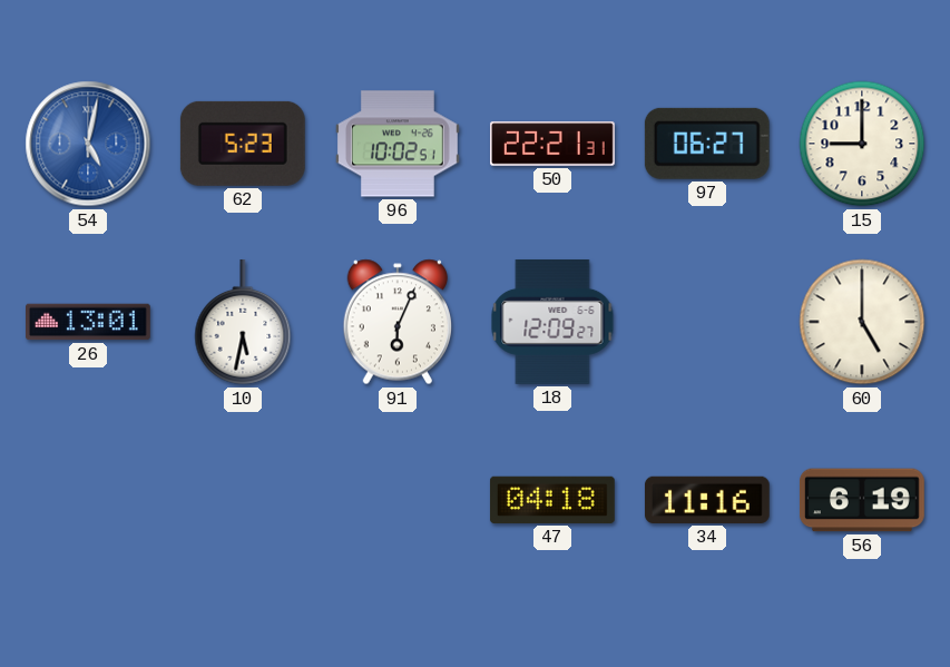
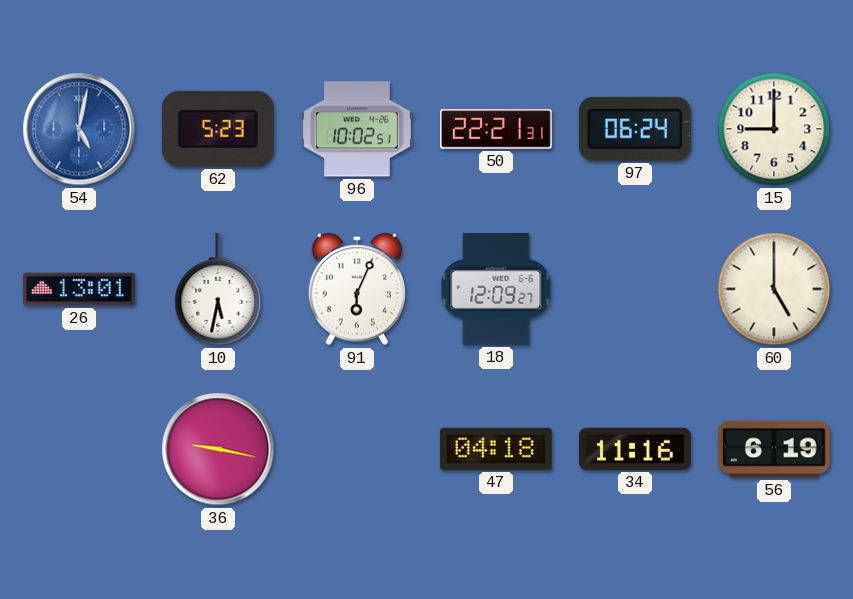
97: 06:27 -> 06:24
36: none -> 9:17
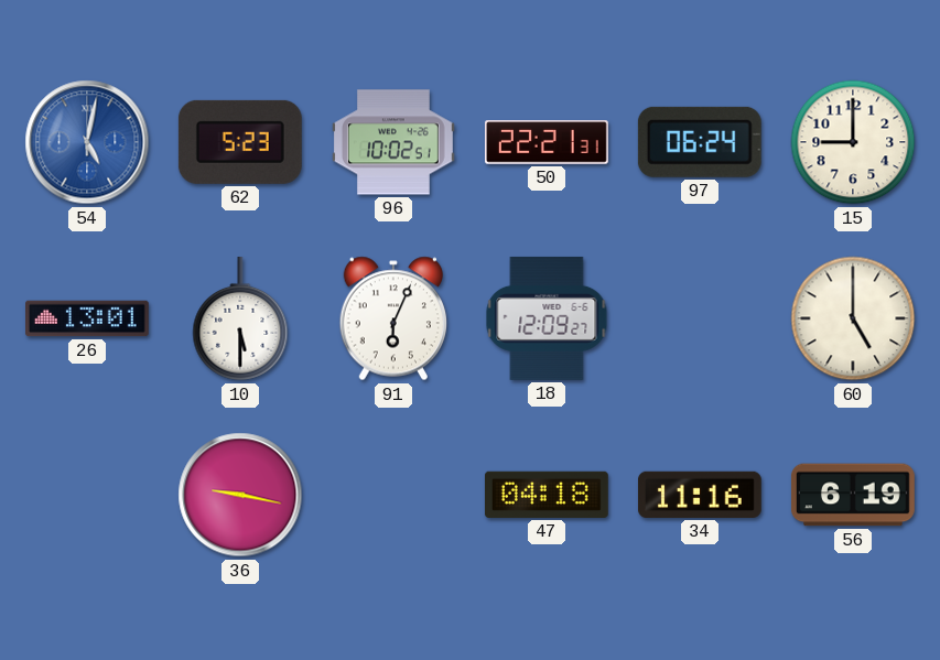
10: 5:32 -> 5:30
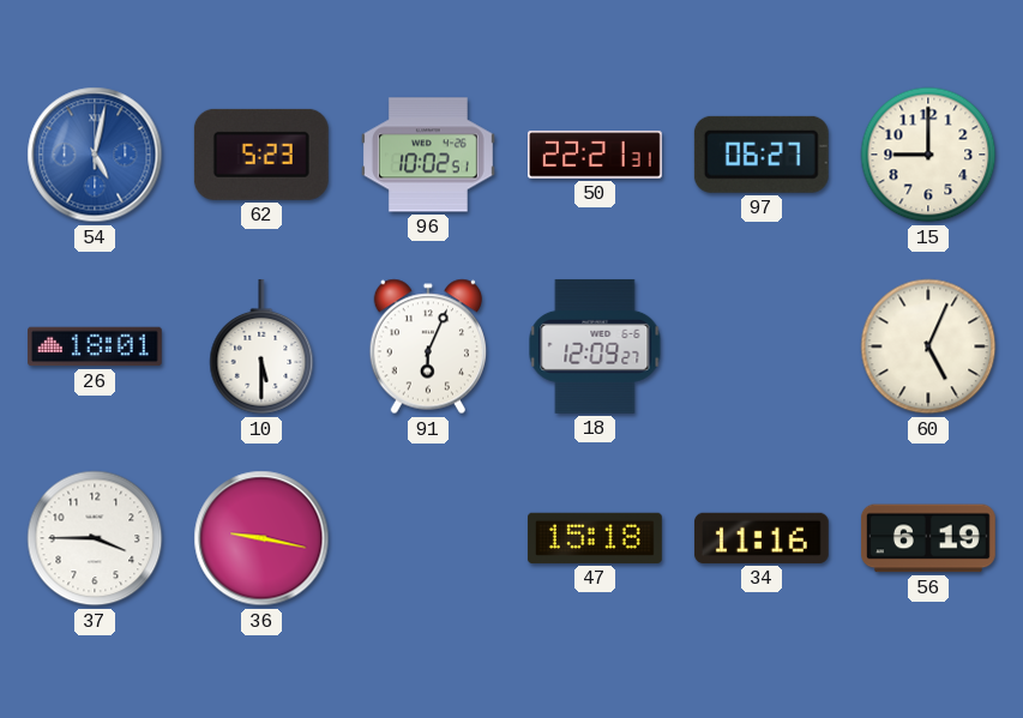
97: 06:24 -> 06:27
26: 13:01 -> 18:01
60: 5:00 -> 5:04
37: none -> 3:45
47: 04:18 -> 15:18
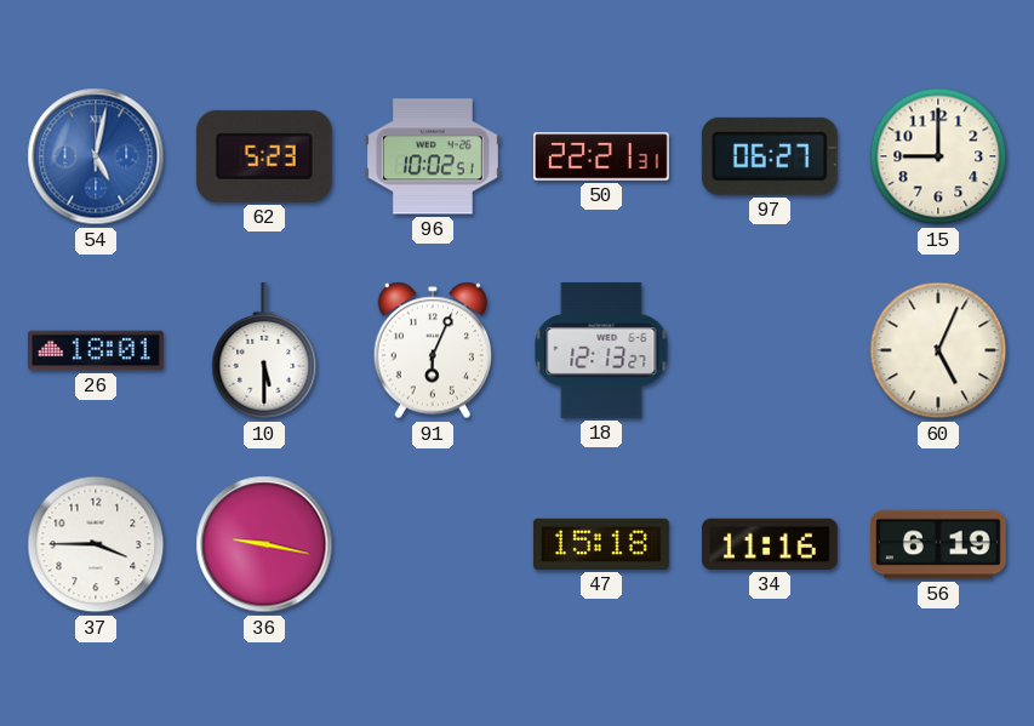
18: 12:09 -> 12:13
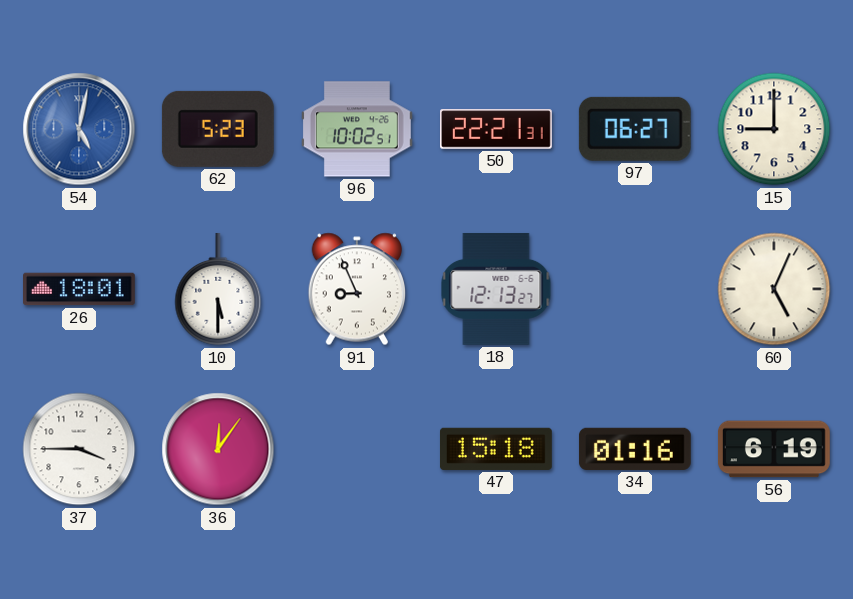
91: 6:04 -> 8:56
36: 9:17 -> 12:06
34: 11:16 -> 01:16
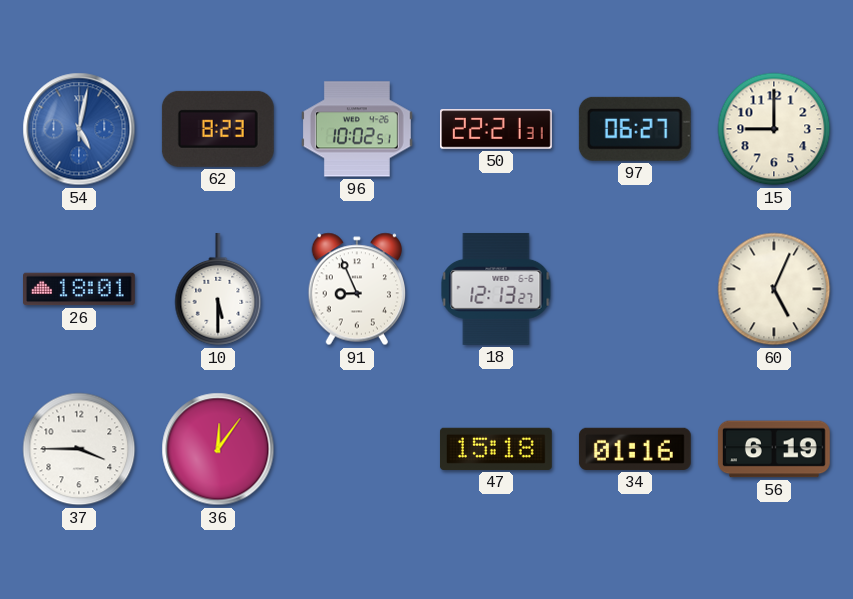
62: 5:23 -> 8:23
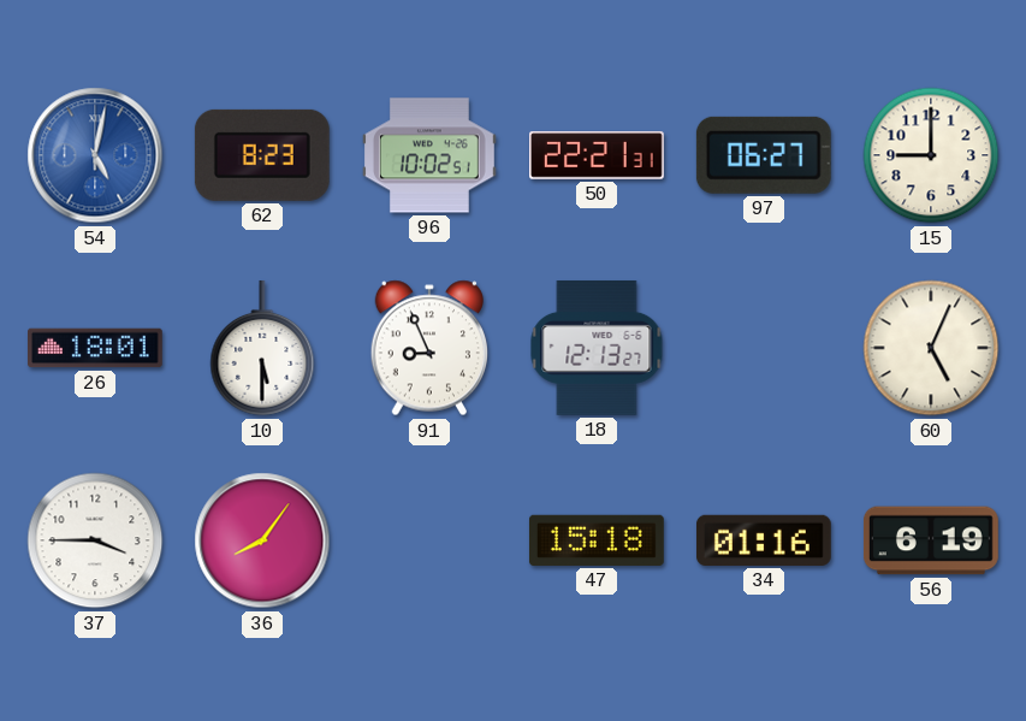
36: 12:06 -> 8:06
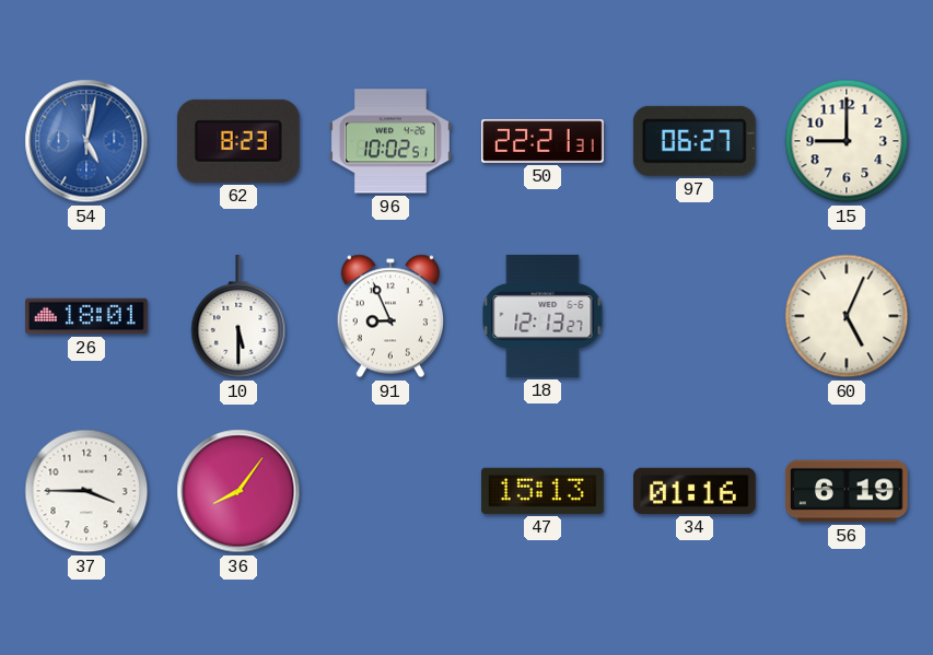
47: 15:18 -> 15:13
